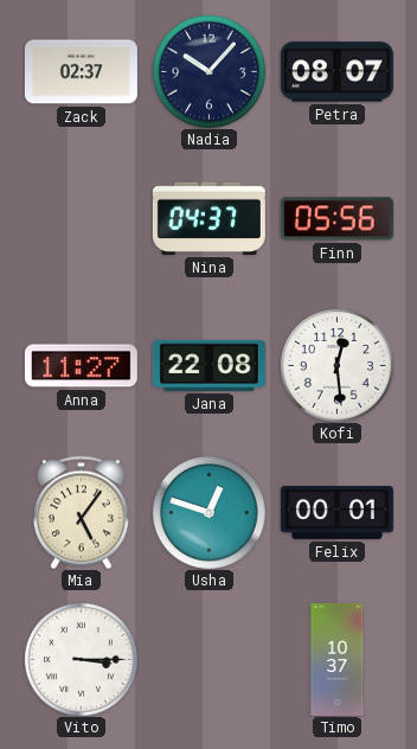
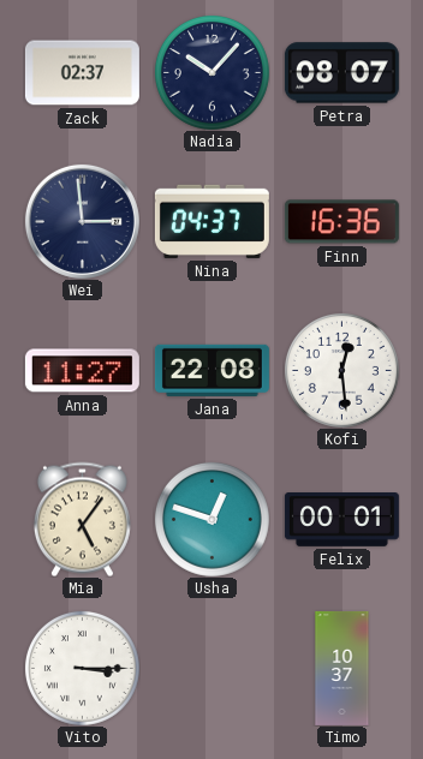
Wei: none -> 2:59
Finn: 05:56 -> 16:36
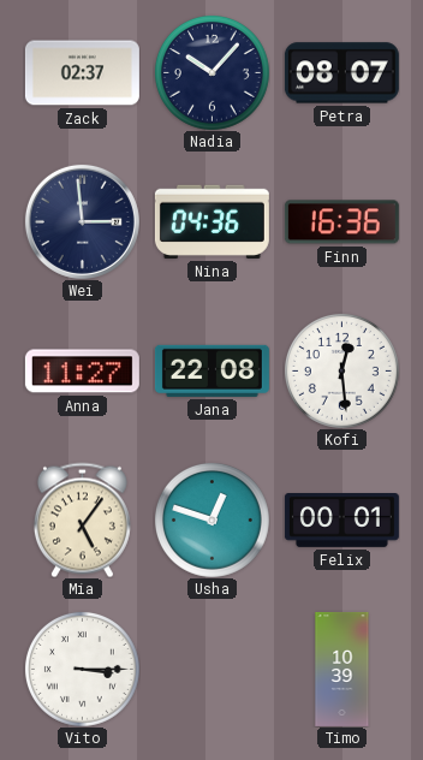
Nina: 04:37 -> 04:36
Timo: 10:37 -> 10:39
